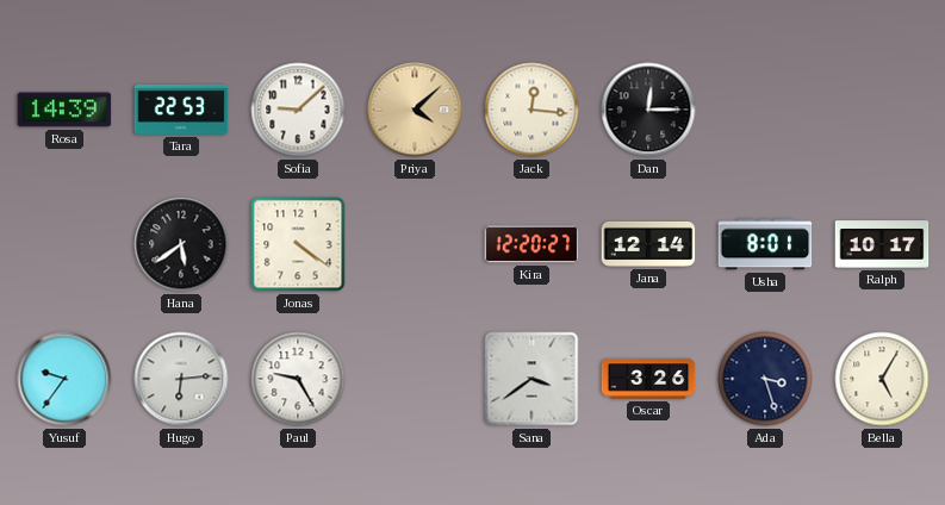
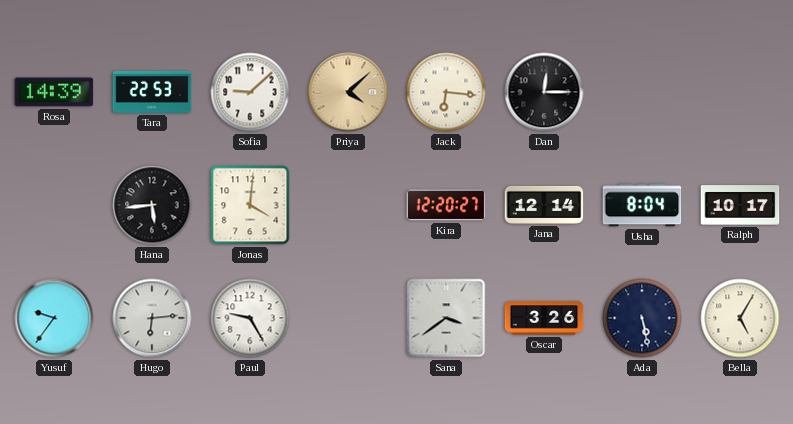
Jack: 12:16 -> 6:16
Hana: 5:39 -> 5:44
Jonas: 4:21 -> 4:01
Usha: 8:01 -> 8:04
Ada: 3:27 -> 5:28
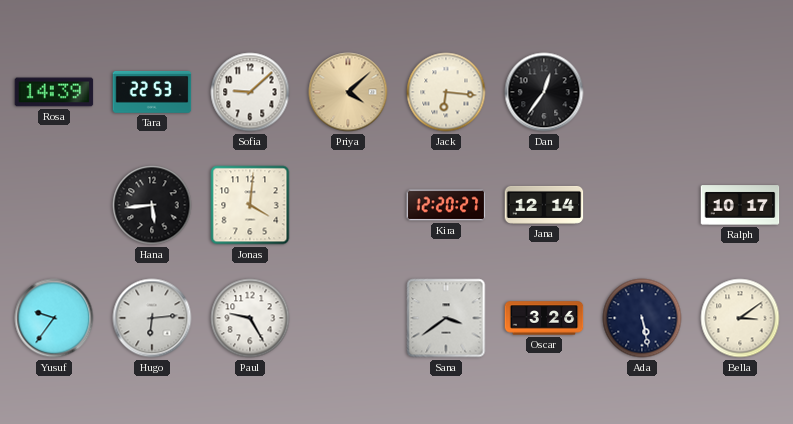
Dan: 12:15 -> 12:36
Usha: 8:04 -> none
Bella: 5:05 -> 3:09
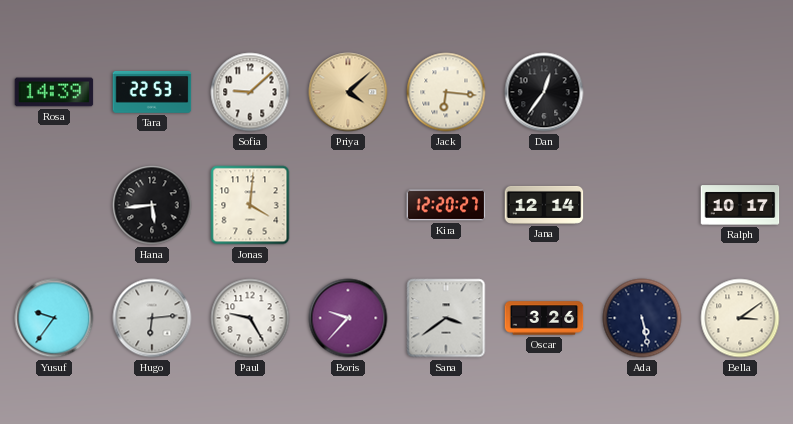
Boris: none -> 9:37
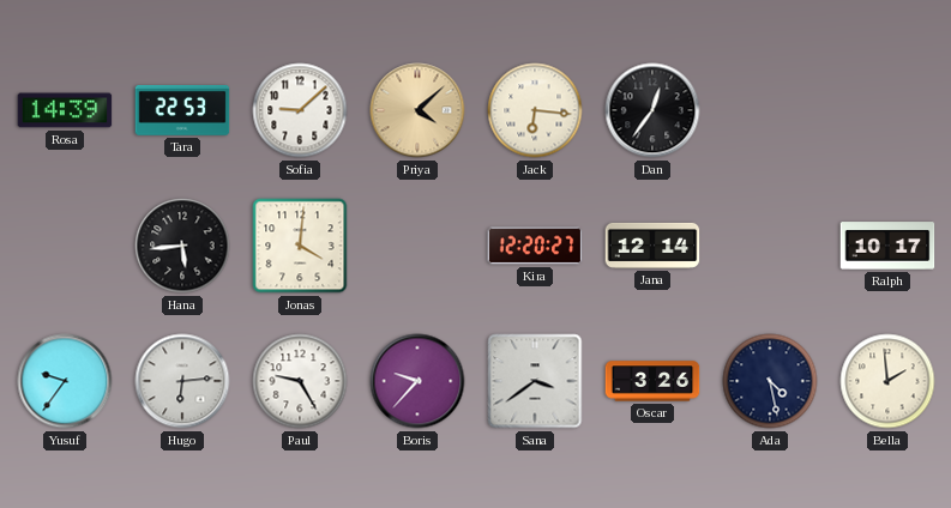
Ada: 5:28 -> 4:28
Bella: 3:09 -> 1:59
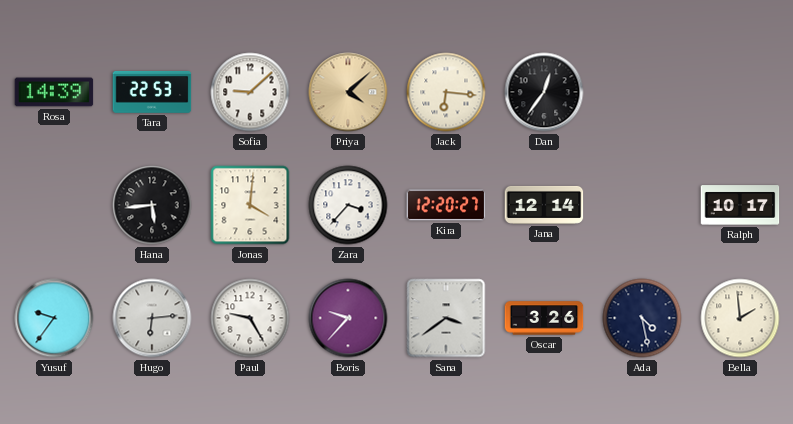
Zara: none -> 3:37
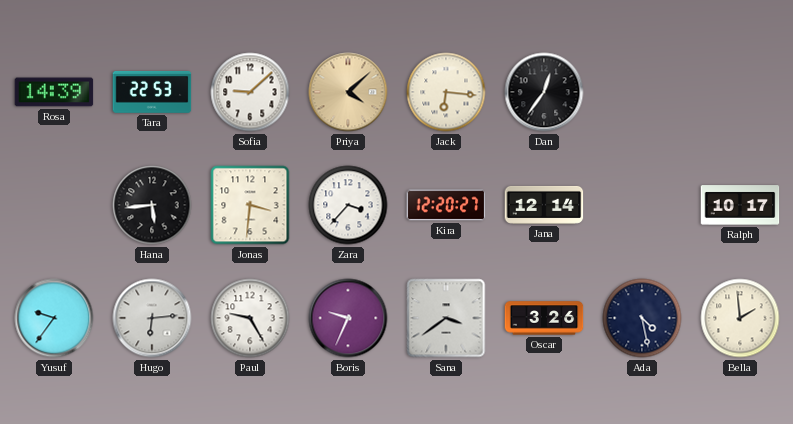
Jonas: 4:01 -> 3:31
Boris: 9:37 -> 9:34
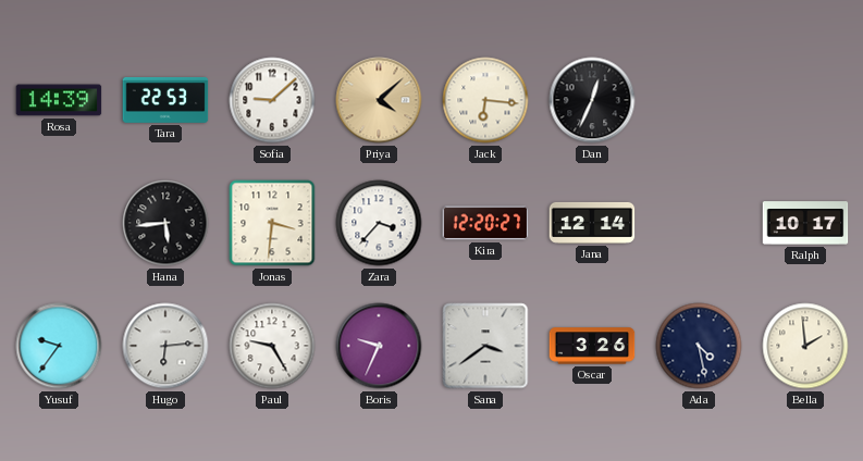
Dan: 12:36 -> 12:34
